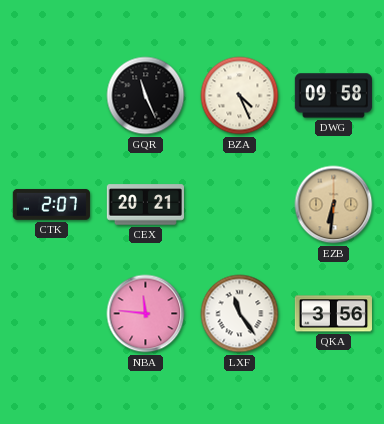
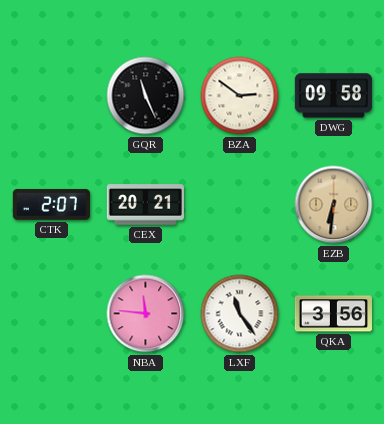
BZA: 4:26 -> 2:51
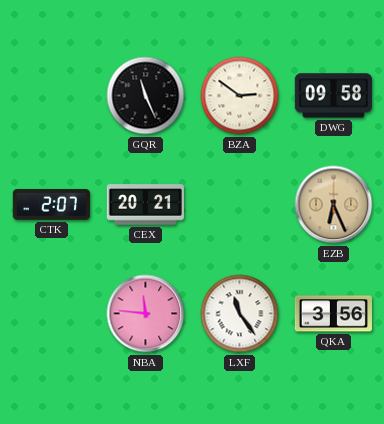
EZB: 6:31 -> 6:26
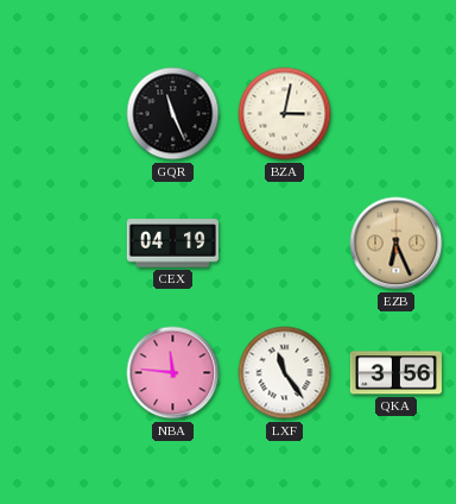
BZA: 2:51 -> 3:02
DWG: 09:58 -> none
CTK: 2:07 -> none
CEX: 20:21 -> 04:19
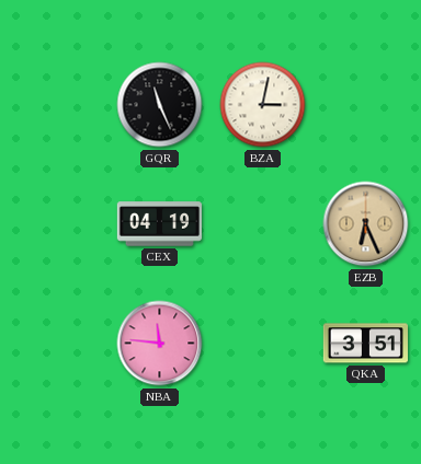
LXF: 11:24 -> none
QKA: 3:56 -> 3:51
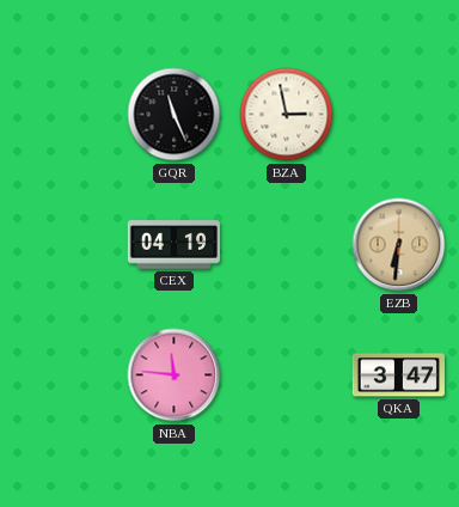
BZA: 3:02 -> 2:58
EZB: 6:26 -> 6:31
QKA: 3:51 -> 3:47
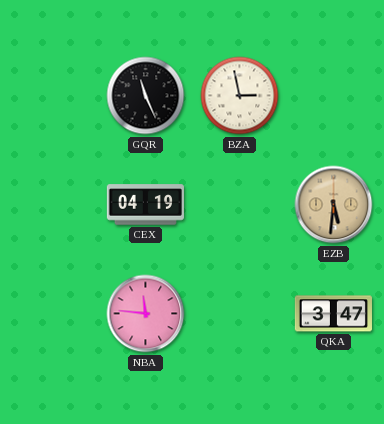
EZB: 6:31 -> 5:31
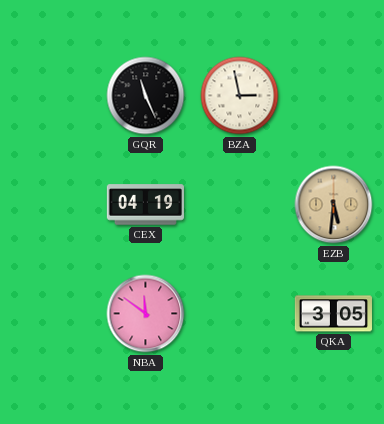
NBA: 11:46 -> 11:51
QKA: 3:47 -> 3:05
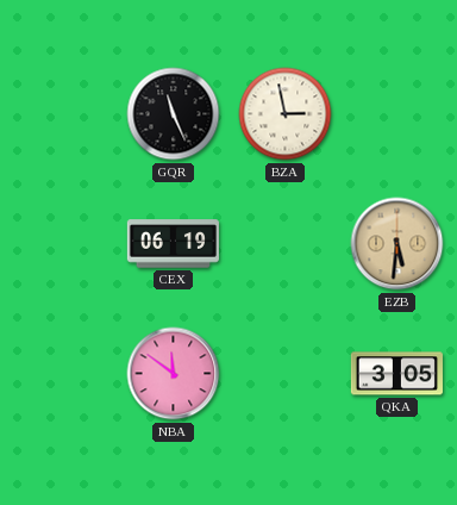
CEX: 04:19 -> 06:19
